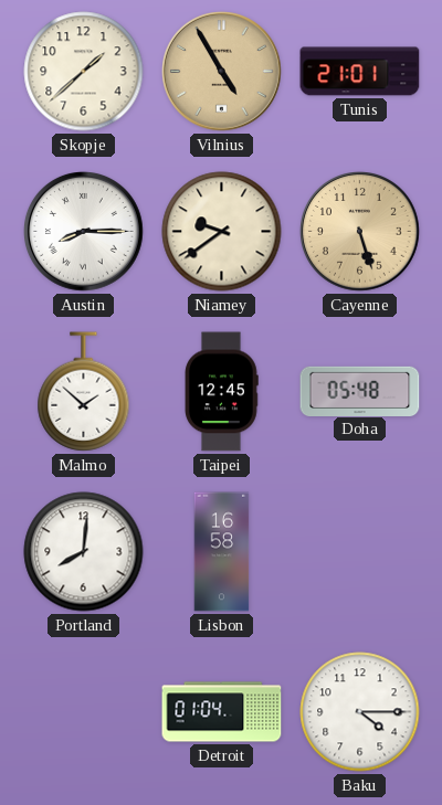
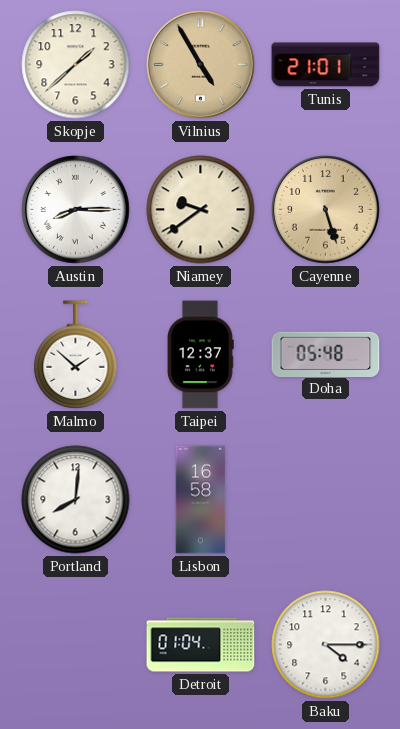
Taipei: 12:45 -> 12:37
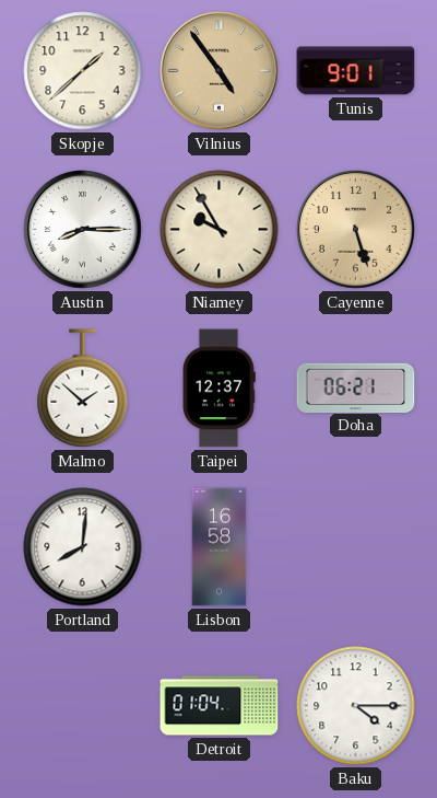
Vilnius: 4:55 -> 4:54
Tunis: 21:01 -> 9:01
Niamey: 9:39 -> 9:55
Doha: 05:48 -> 06:21
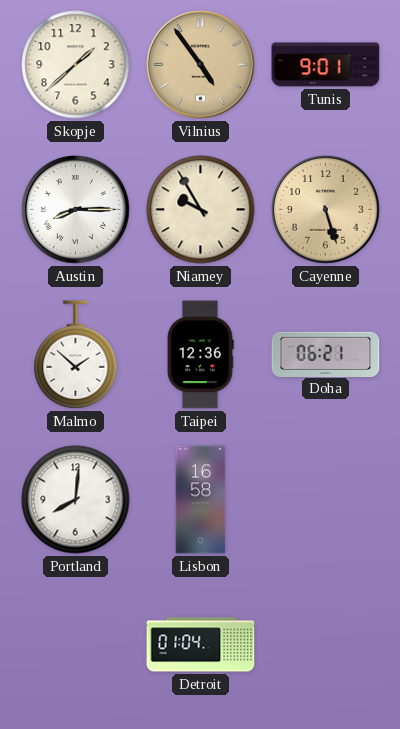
Taipei: 12:37 -> 12:36
Baku: 4:15 -> none
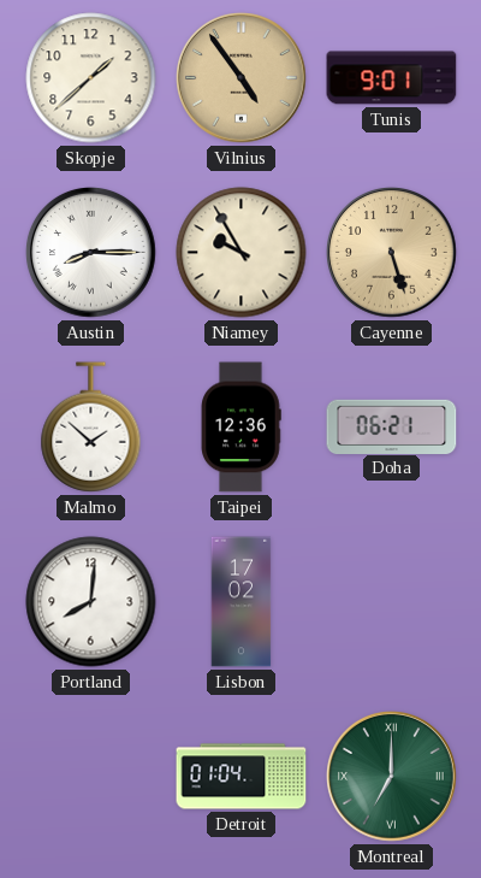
Lisbon: 16:58 -> 17:02
Montreal: none -> 7:00
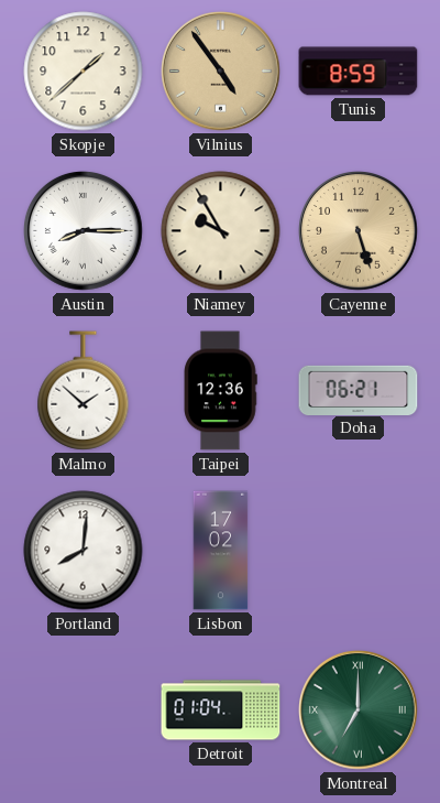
Tunis: 9:01 -> 8:59
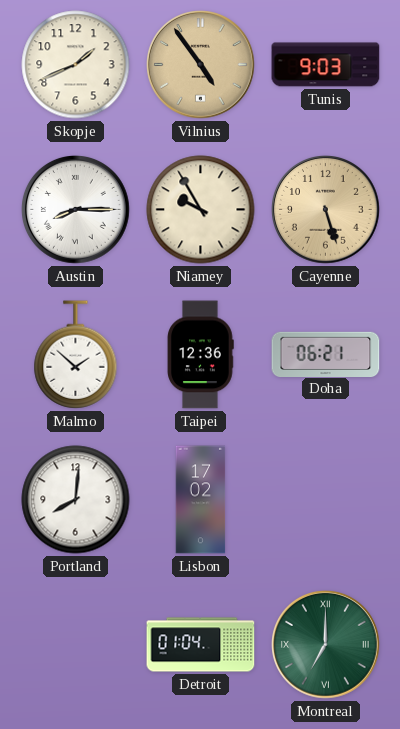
Skopje: 1:38 -> 1:41
Tunis: 8:59 -> 9:03
